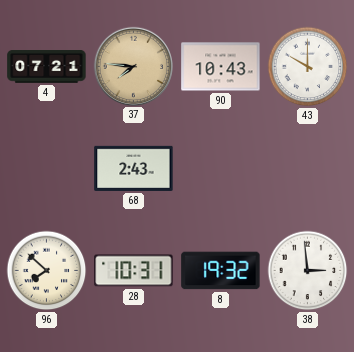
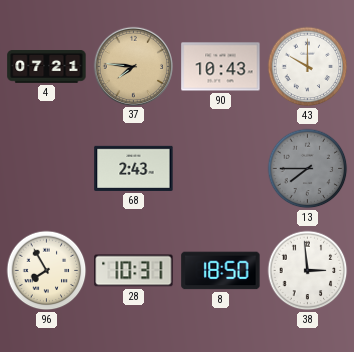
13: none -> 7:45
96: 7:52 -> 7:55
8: 19:32 -> 18:50
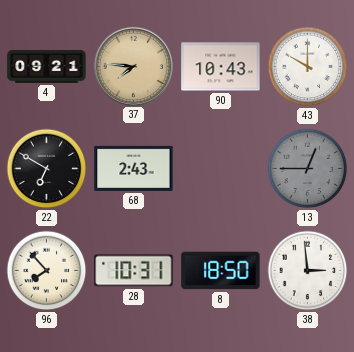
4: 07:21 -> 09:21
22: none -> 6:50
13: 7:45 -> 12:45
96: 7:55 -> 7:53
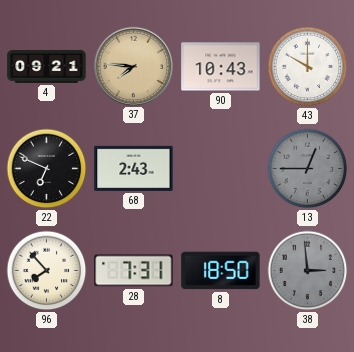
22: 6:50 -> 6:49
28: 10:31 -> 7:31
38 dial: white -> grey
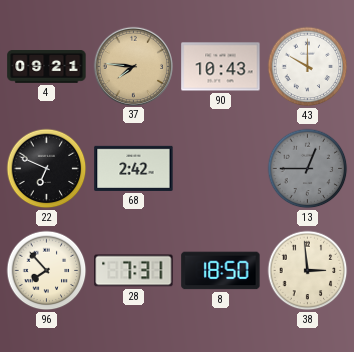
68: 2:43 -> 2:42
38 dial: grey -> cream
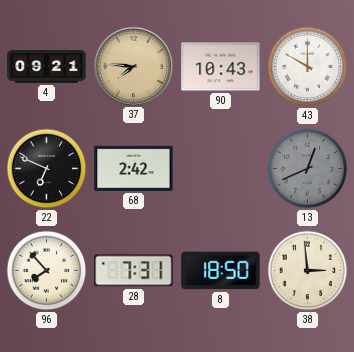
13: 12:45 -> 12:41
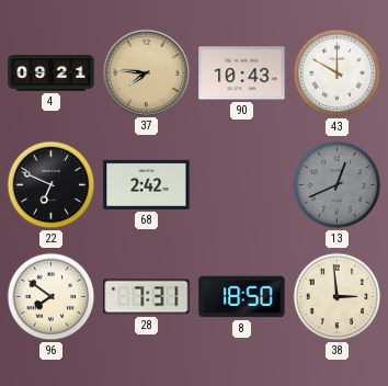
96: 7:53 -> 7:51
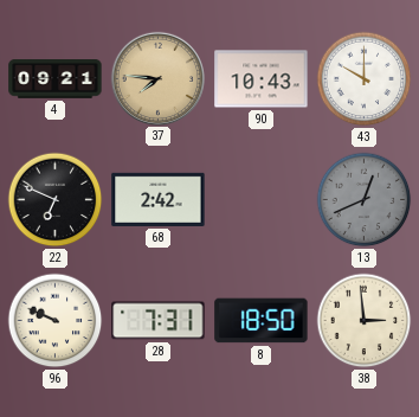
96: 7:51 -> 9:49
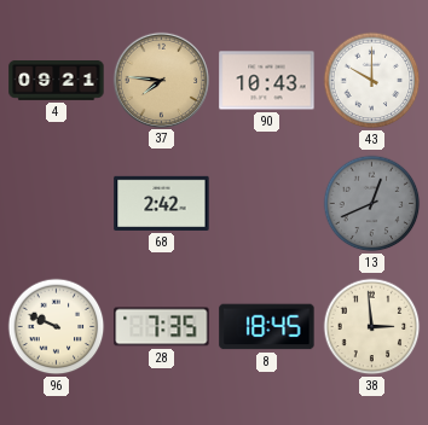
22: 6:49 -> none
28: 7:31 -> 7:35
8: 18:50 -> 18:45
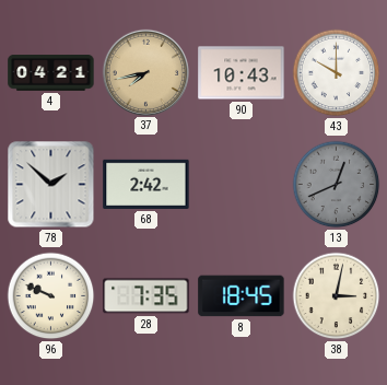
4: 09:21 -> 04:21
37: 7:46 -> 7:43
78: none -> 1:52
38: 2:59 -> 3:02
